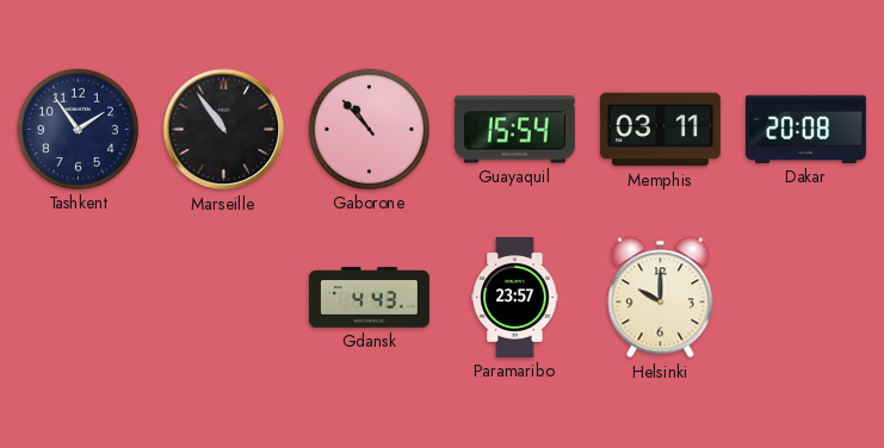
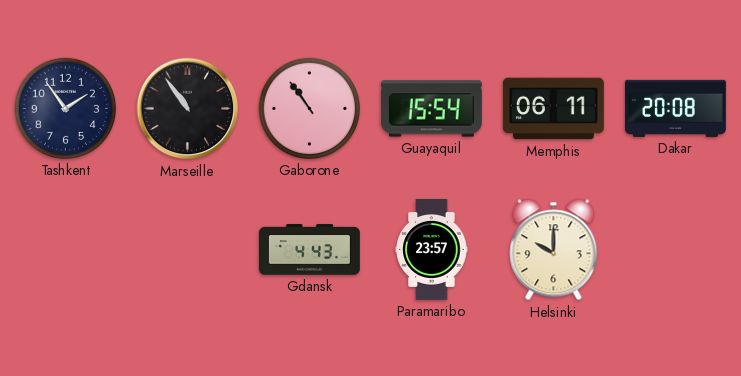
Gaborone: 10:53 -> 10:54
Memphis: 03:11 -> 06:11
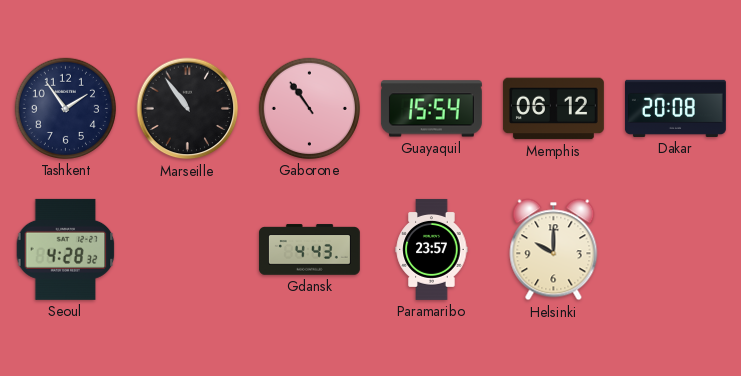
Memphis: 06:11 -> 06:12
Seoul: none -> 4:28
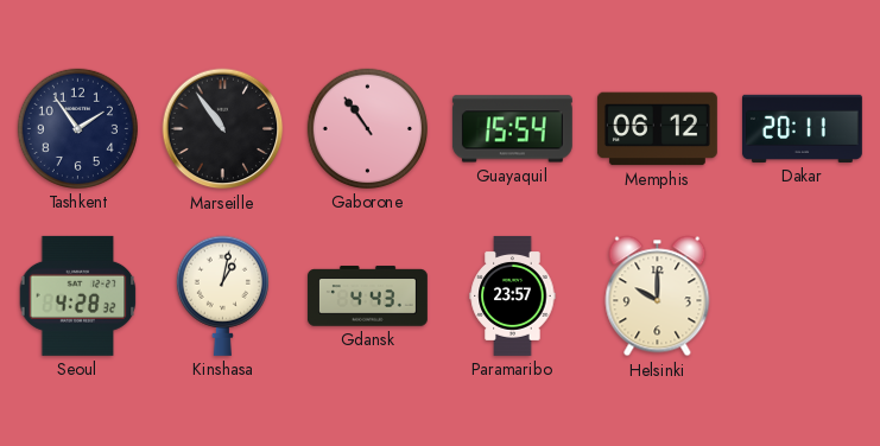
Dakar: 20:08 -> 20:11
Kinshasa: none -> 1:02
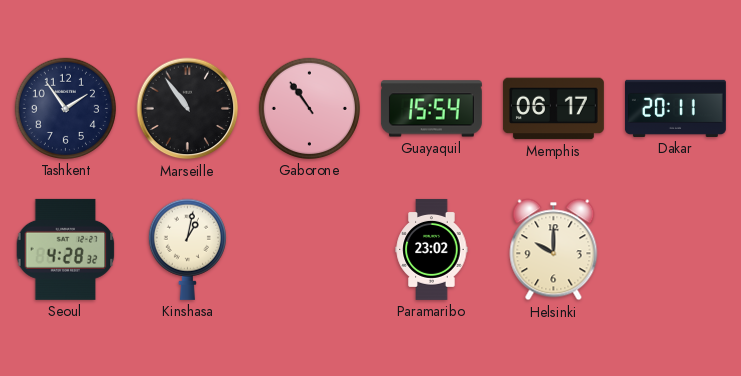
Memphis: 06:12 -> 06:17
Gdansk: 4:43 -> none
Paramaribo: 23:57 -> 23:02
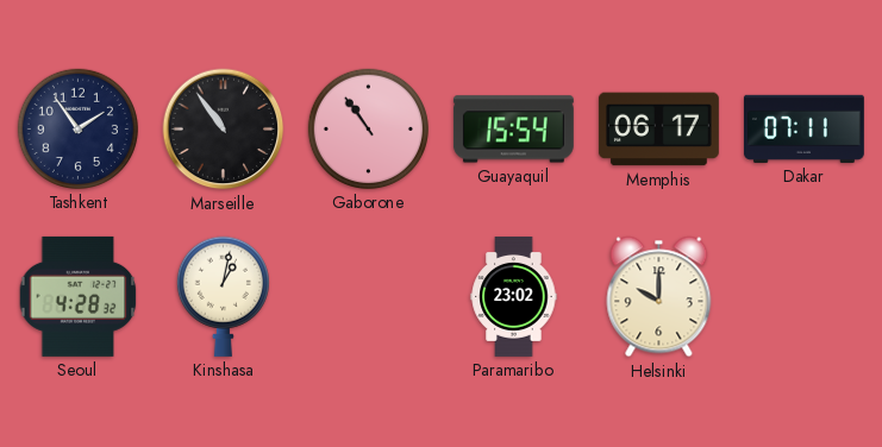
Dakar: 20:11 -> 07:11
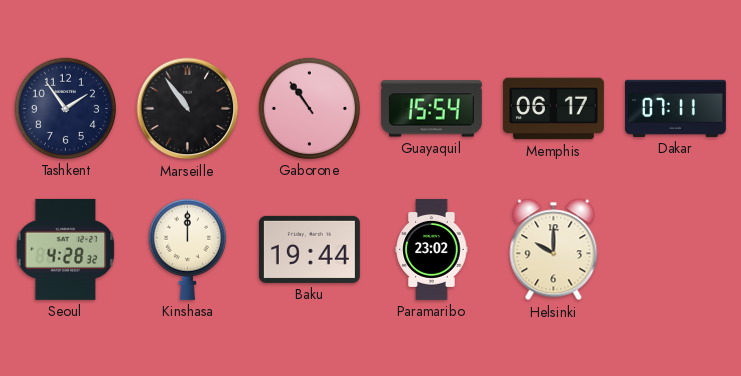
Kinshasa: 1:02 -> 12:00
Baku: none -> 19:44
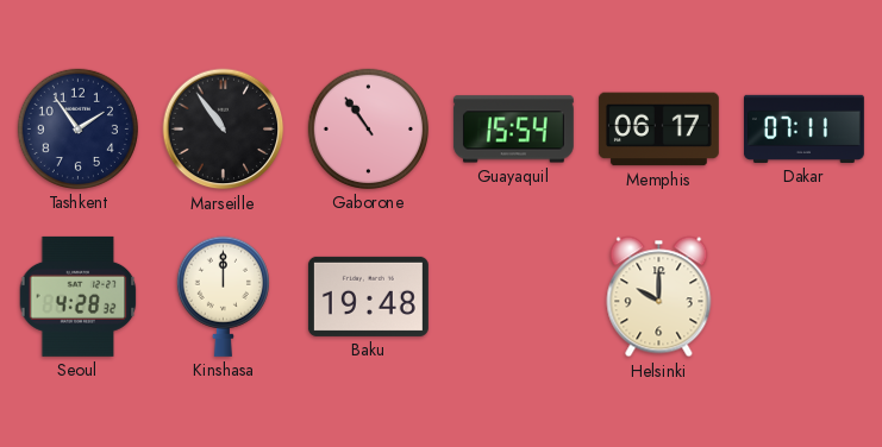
Baku: 19:44 -> 19:48
Paramaribo: 23:02 -> none
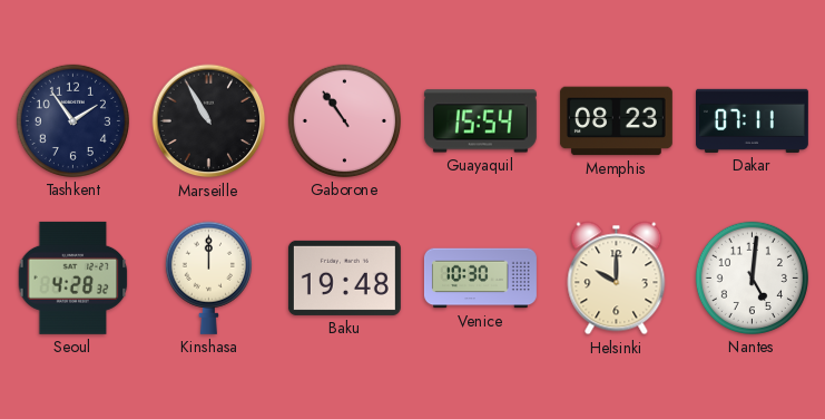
Marseille: 10:54 -> 10:55
Memphis: 06:17 -> 08:23
Venice: none -> 10:30
Nantes: none -> 5:01
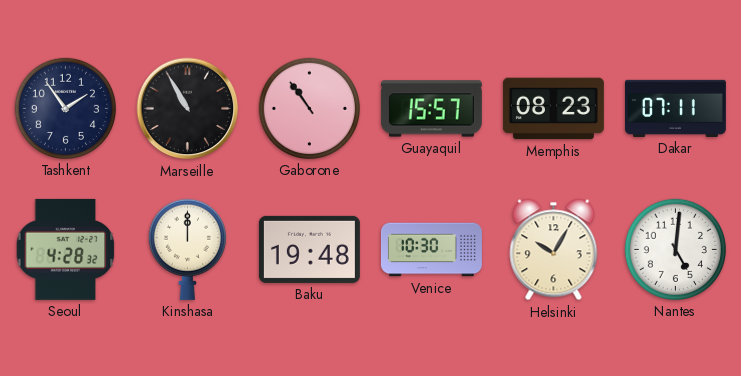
Guayaquil: 15:54 -> 15:57
Helsinki: 10:00 -> 10:05
